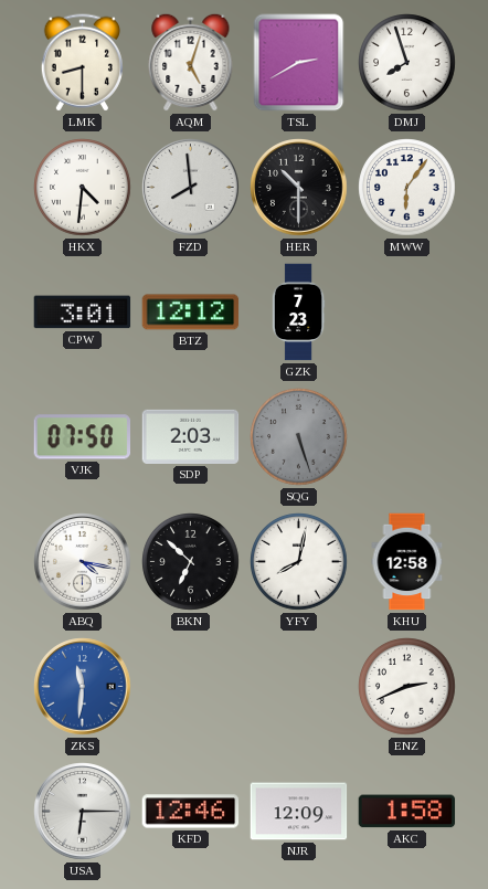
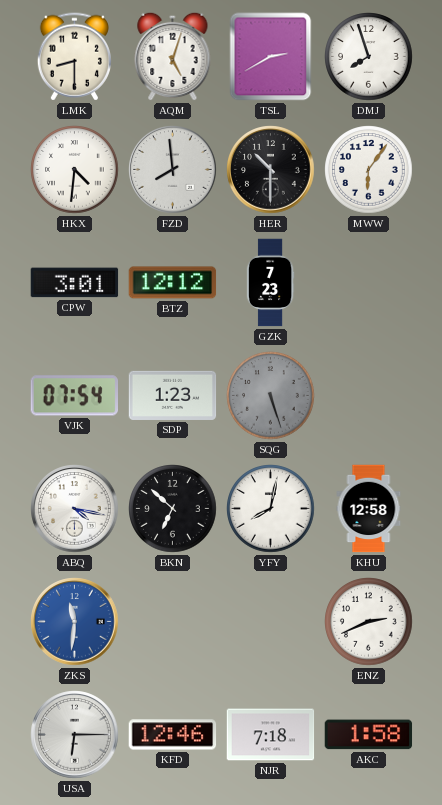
VJK: 07:50 -> 07:54
SDP: 2:03 -> 1:23
NJR: 12:09 -> 7:18
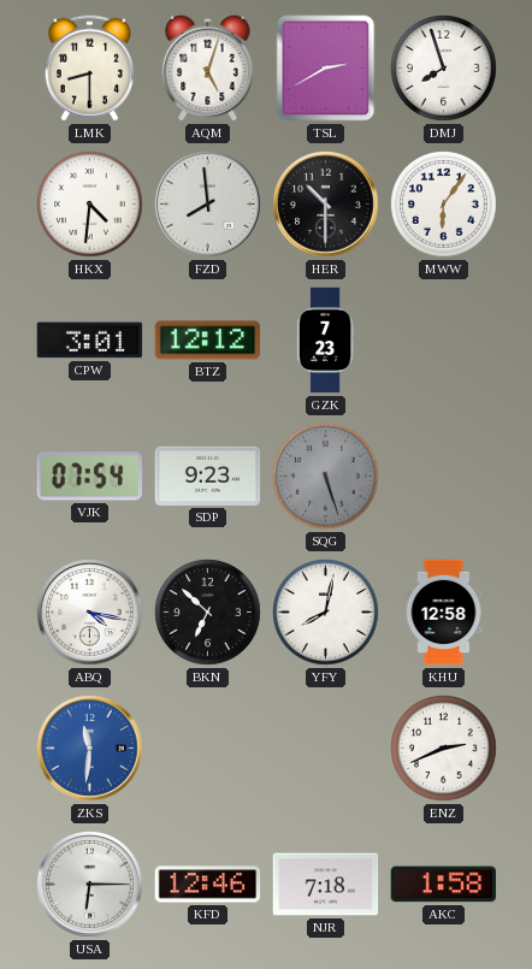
SDP: 1:23 -> 9:23
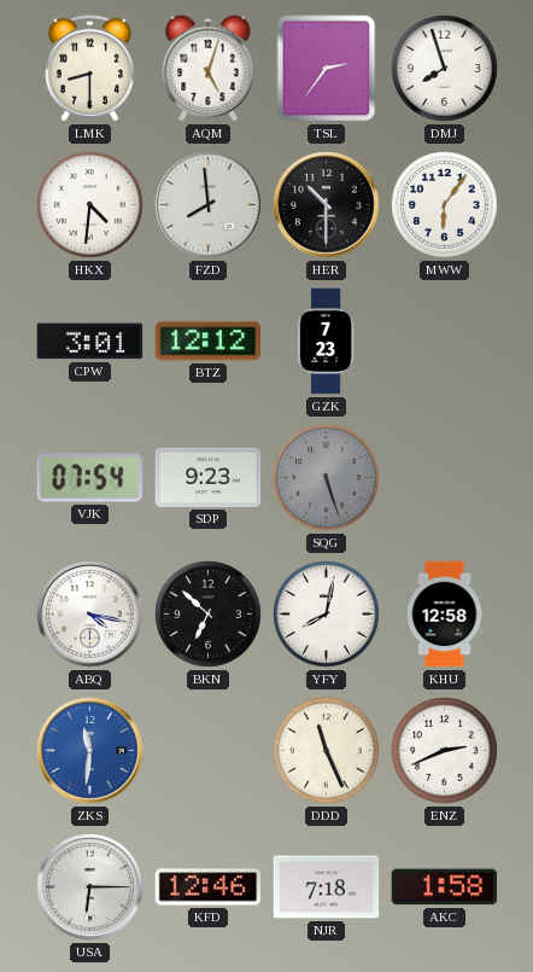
TSL: 2:40 -> 2:36
DDD: none -> 11:26
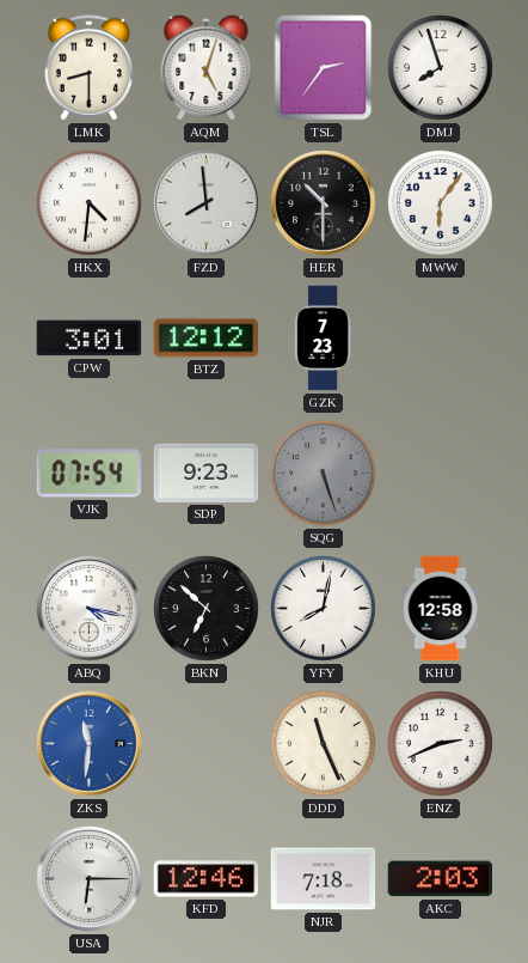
AKC: 1:58 -> 2:03
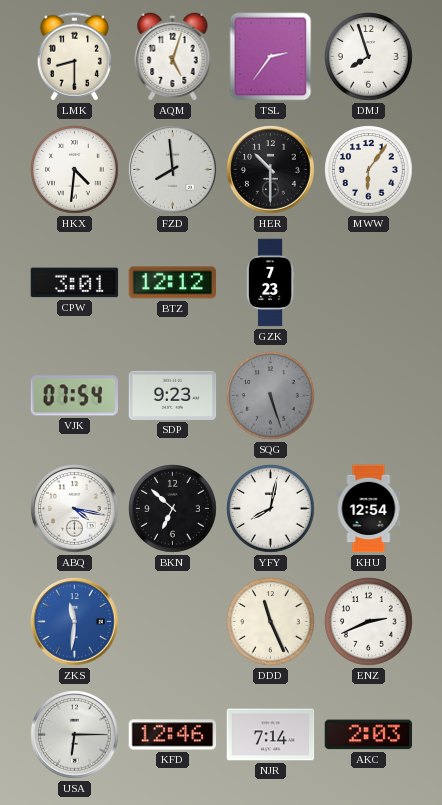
KHU: 12:58 -> 12:54
NJR: 7:18 -> 7:14
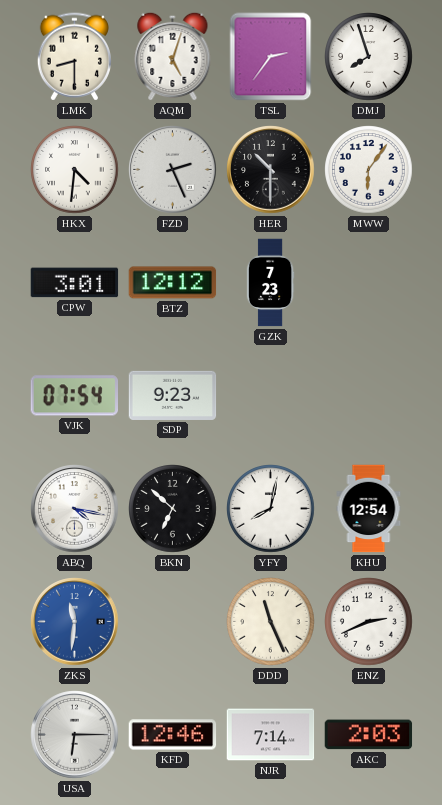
FZD: 7:59 -> 2:26
SQG: 5:27 -> none
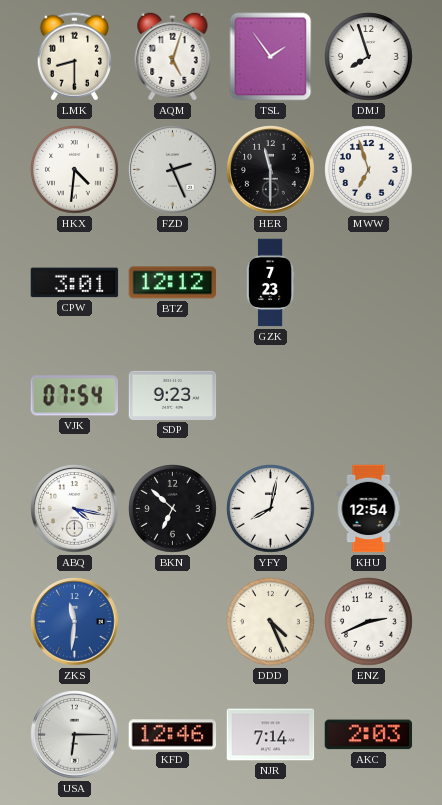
TSL: 2:36 -> 1:54
HER: 10:30 -> 11:30
MWW: 6:06 -> 6:57
DDD: 11:26 -> 4:26
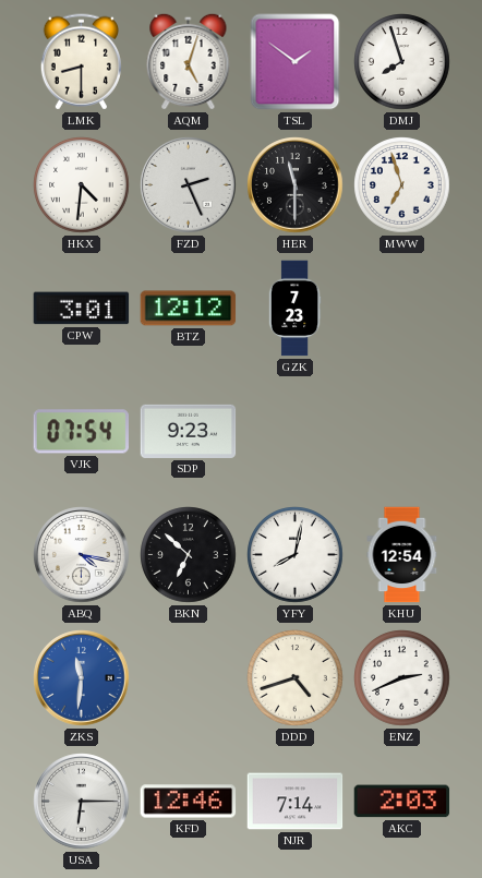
TSL: 1:54 -> 1:51
DDD: 4:26 -> 4:42
